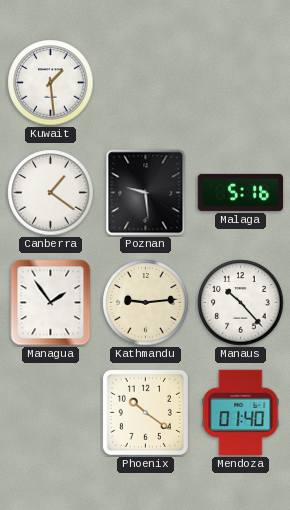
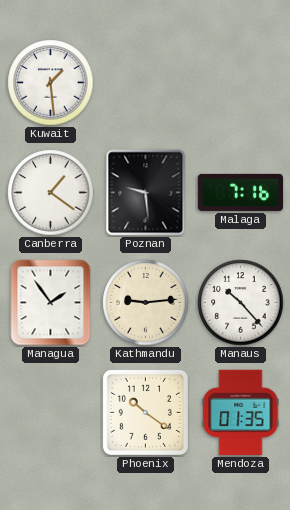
Malaga: 5:16 -> 7:16
Mendoza: 01:40 -> 01:35
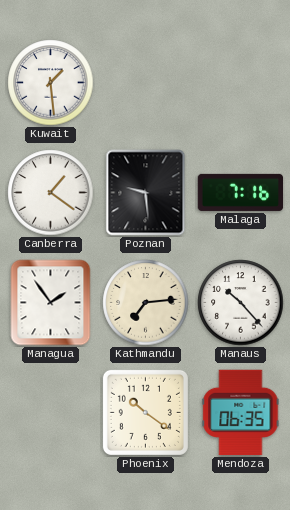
Kathmandu: 9:14 -> 7:14
Mendoza: 01:35 -> 06:35
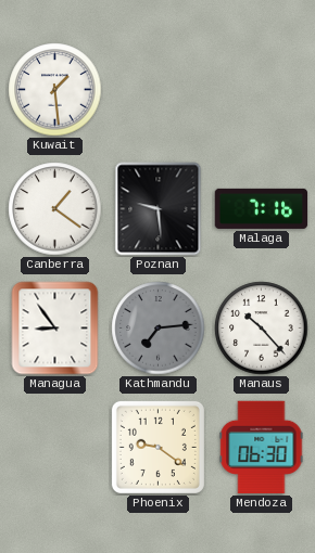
Managua: 1:54 -> 8:54
Kathmandu dial: cream -> grey
Phoenix: 10:21 -> 9:21
Mendoza: 06:35 -> 06:30
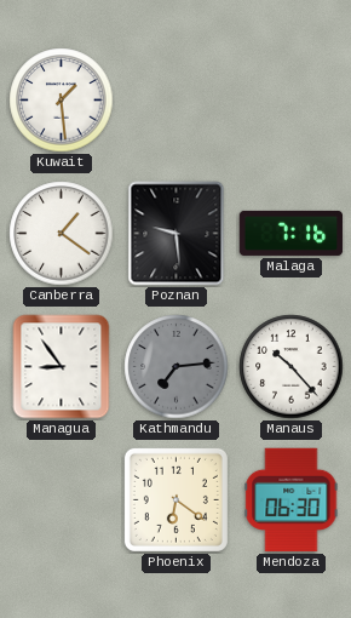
Phoenix: 9:21 -> 6:21
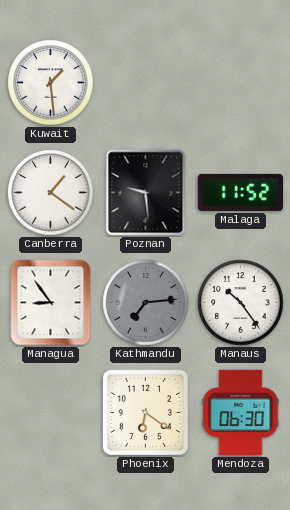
Malaga: 7:16 -> 11:52
Manaus: 10:23 -> 10:24
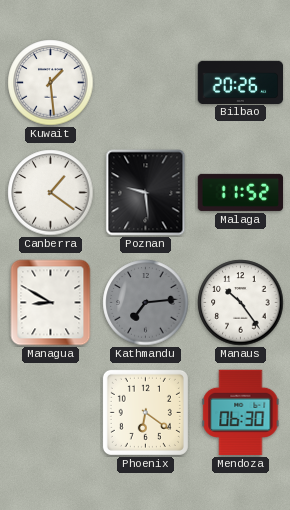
Bilbao: none -> 20:26
Managua: 8:54 -> 8:50
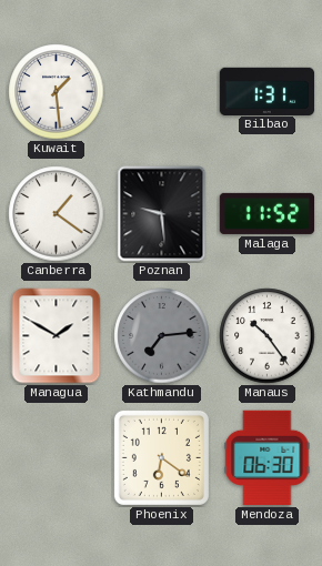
Bilbao: 20:26 -> 1:31
Managua: 8:50 -> 1:50
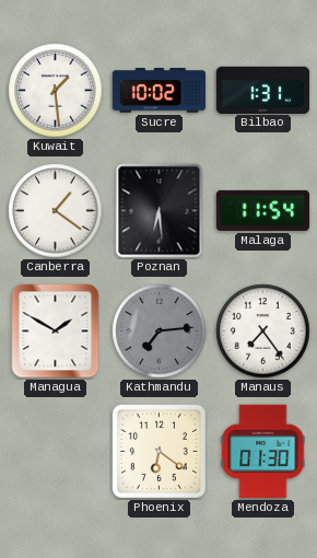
Sucre: none -> 10:02
Poznan: 9:29 -> 6:29
Malaga: 11:52 -> 11:54
Manaus: 10:24 -> 7:24
Mendoza: 06:30 -> 01:30
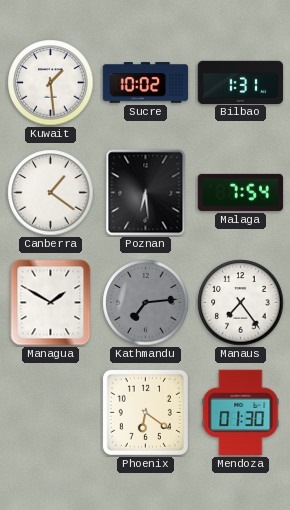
Malaga: 11:54 -> 7:54
